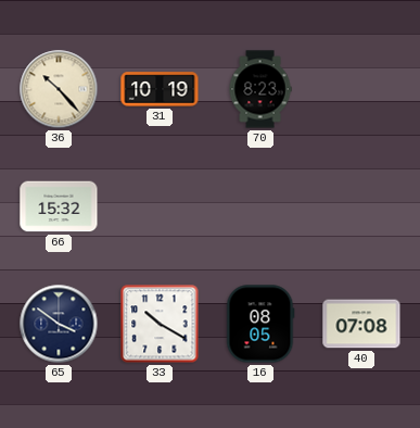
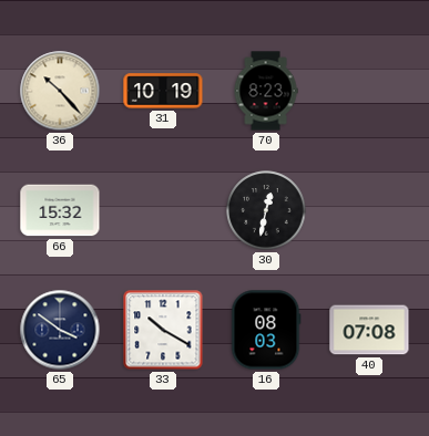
30: none -> 12:32
16: 08:05 -> 08:03
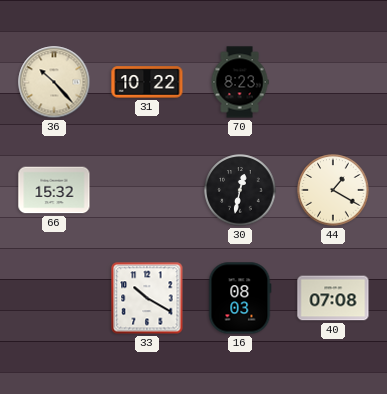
31: 10:19 -> 10:22
44: none -> 1:20
65: 3:51 -> none
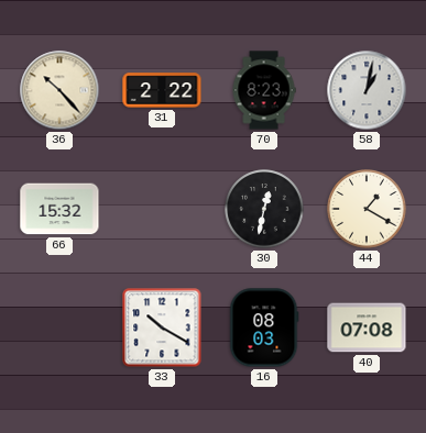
31: 10:22 -> 2:22
58: none -> 1:02
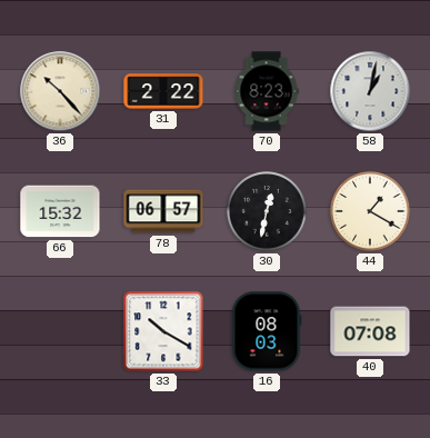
78: none -> 06:57
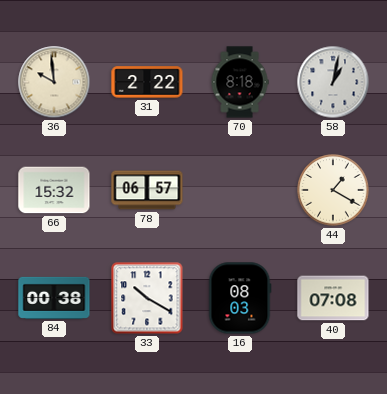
36: 10:23 -> 9:59
70: 8:23 -> 8:18
30: 12:32 -> none
84: none -> 00:38
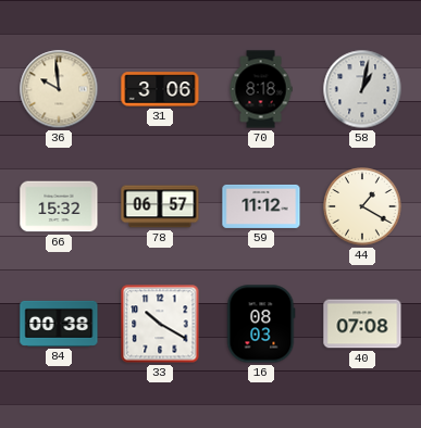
31: 2:22 -> 3:06
59: none -> 11:12
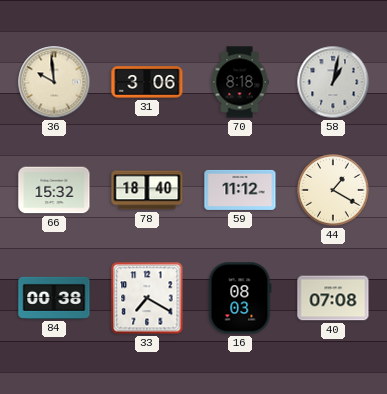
78: 06:57 -> 18:40
33: 10:20 -> 7:20
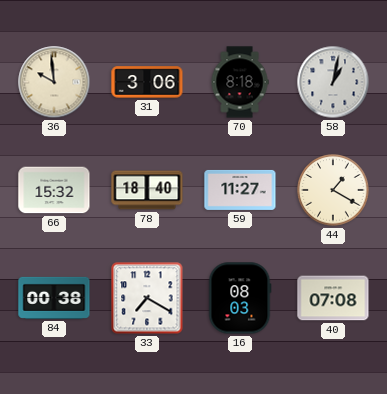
59: 11:12 -> 11:27
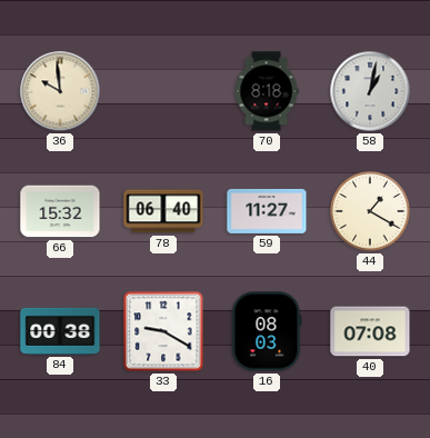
31: 3:06 -> none
78: 18:40 -> 06:40
33: 7:20 -> 9:20
